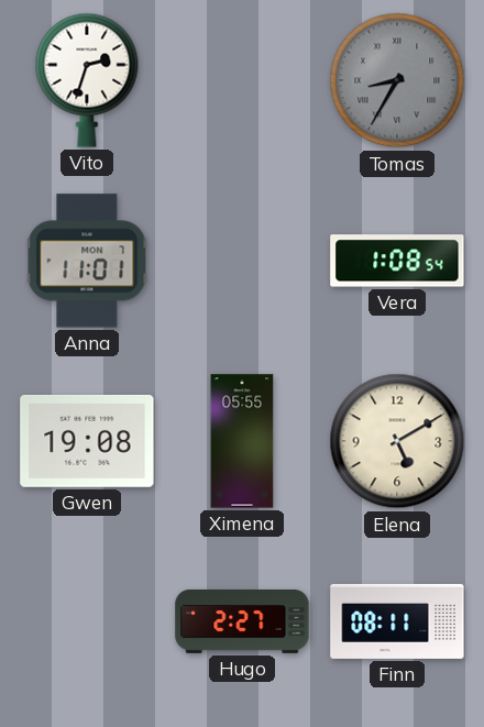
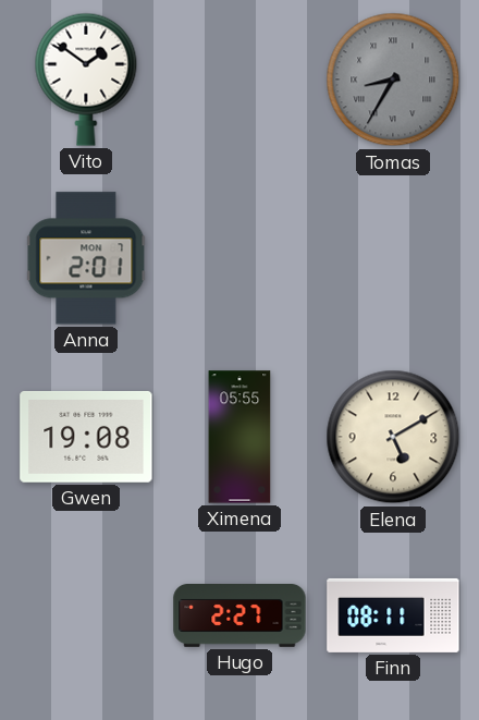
Vito: 2:33 -> 1:51
Anna: 11:01 -> 2:01
Vera: 1:08 -> none
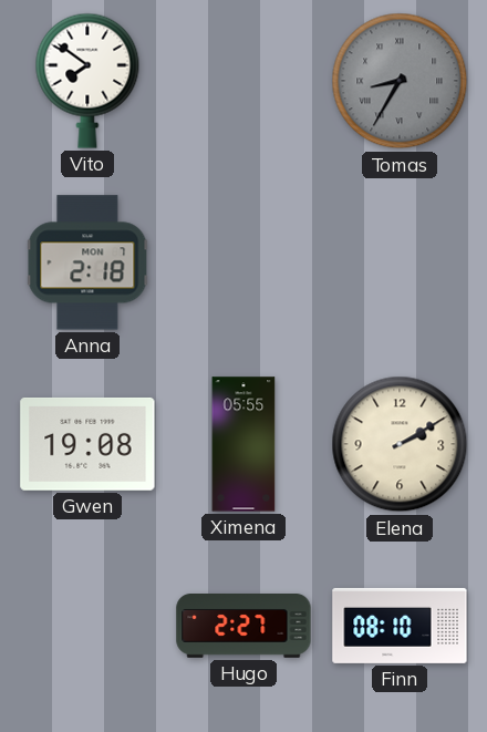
Vito: 1:51 -> 7:51
Anna: 2:01 -> 2:18
Elena: 5:10 -> 2:10
Finn: 08:11 -> 08:10
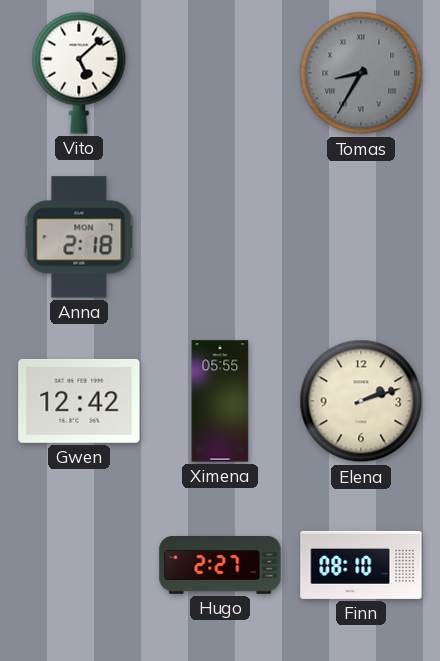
Vito: 7:51 -> 5:08
Gwen: 19:08 -> 12:42
Elena: 2:10 -> 2:12
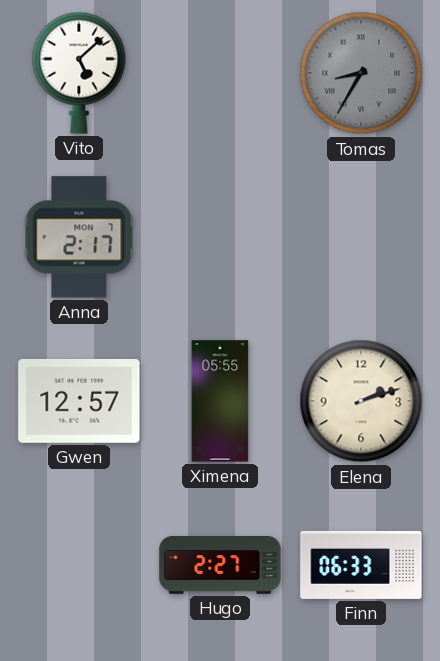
Anna: 2:18 -> 2:17
Gwen: 12:42 -> 12:57
Finn: 08:10 -> 06:33
